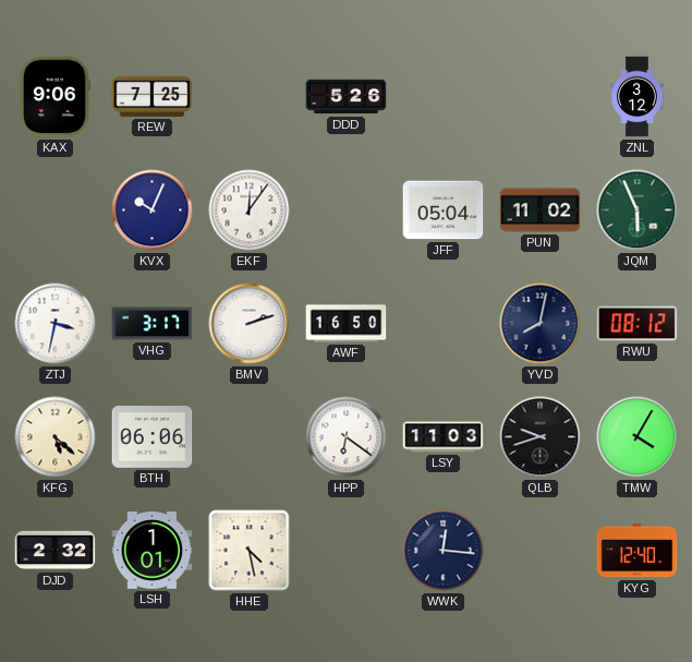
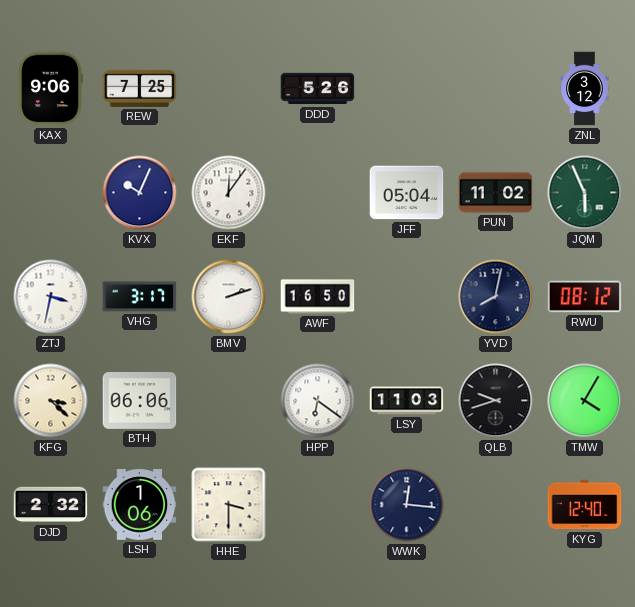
KFG: 5:22 -> 3:22
LSH: 1:01 -> 1:06
HHE: 4:28 -> 3:30
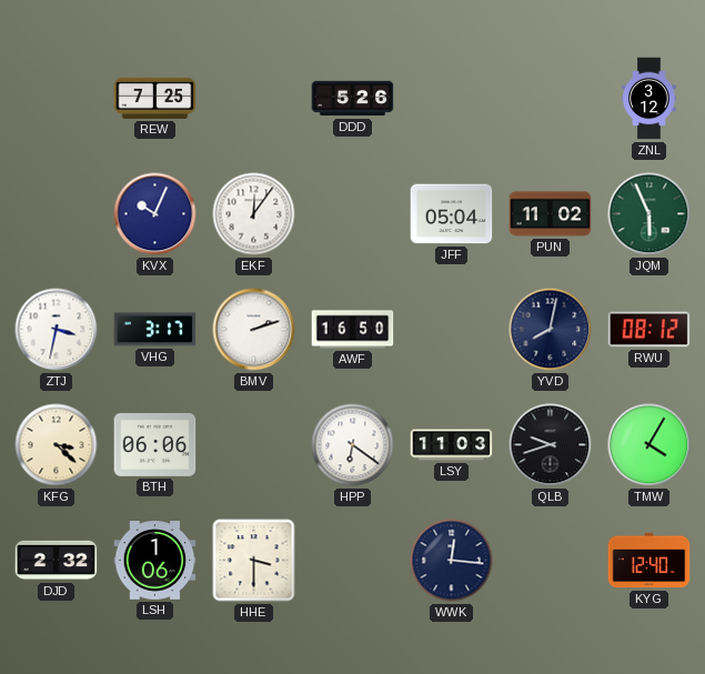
KAX: 9:06 -> none
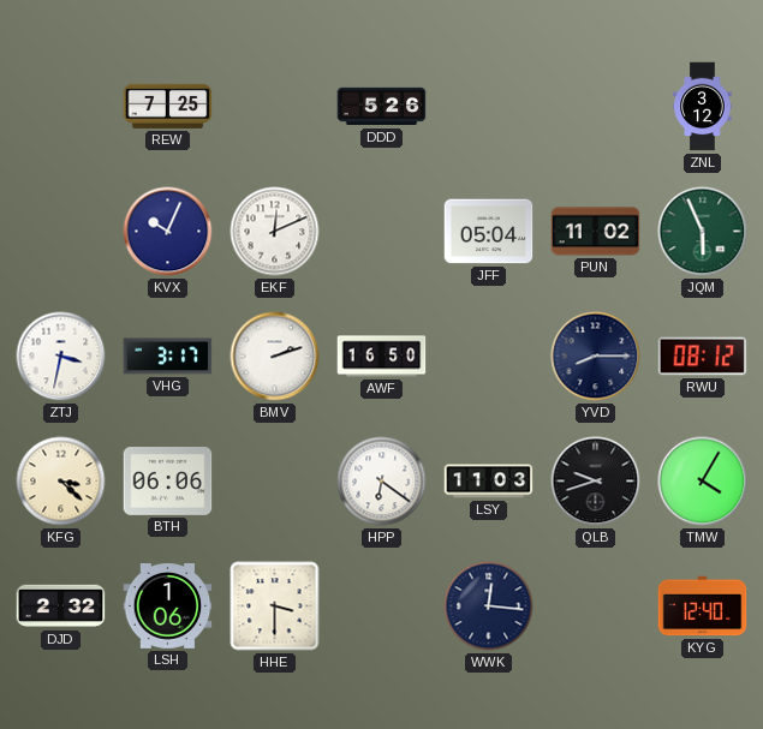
EKF: 12:06 -> 12:11
YVD: 8:02 -> 8:15
